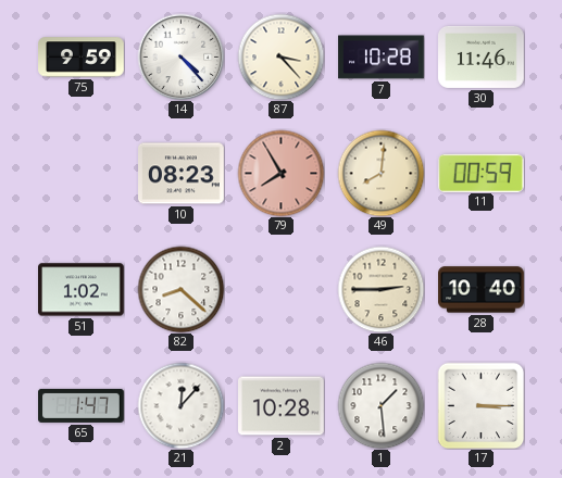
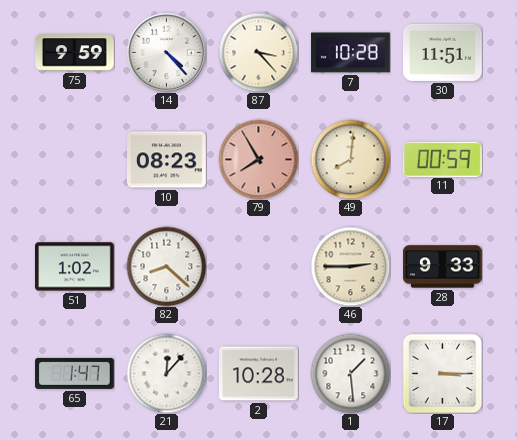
30: 11:46 -> 11:51
28: 10:40 -> 9:33
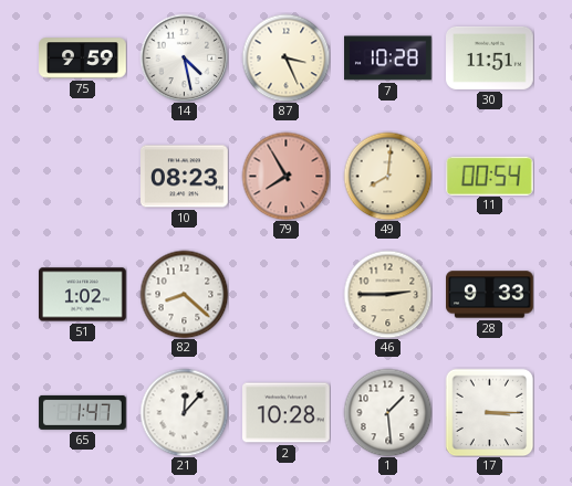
14: 4:23 -> 4:28
87: 3:23 -> 3:26
11: 00:59 -> 00:54
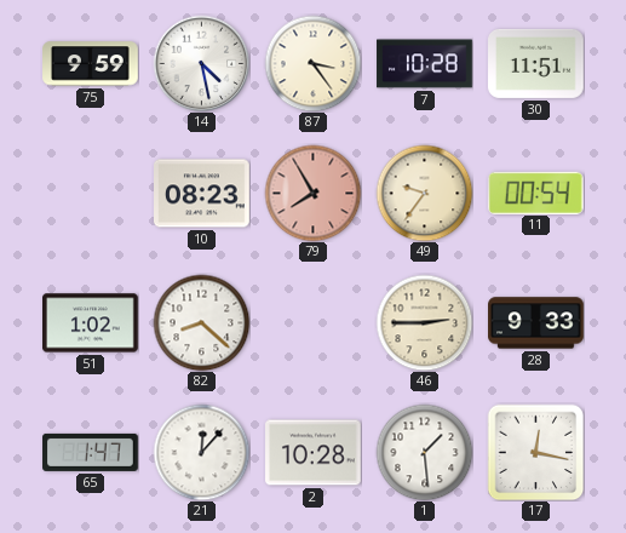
87: 3:26 -> 3:24
49: 8:01 -> 9:36
17: 3:15 -> 12:17
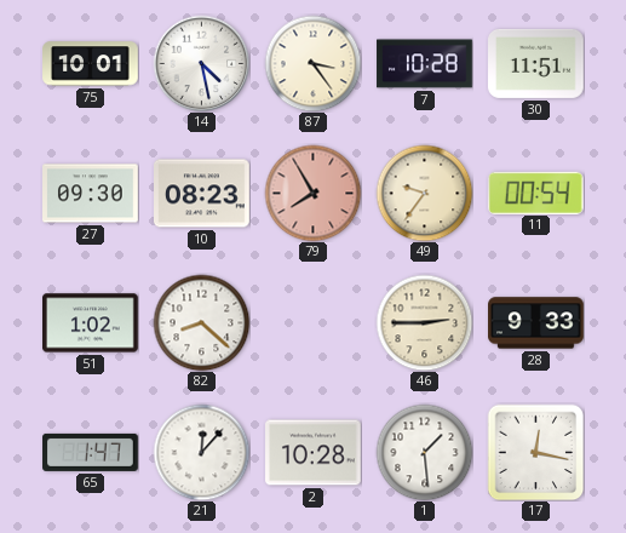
75: 9:59 -> 10:01
27: none -> 09:30
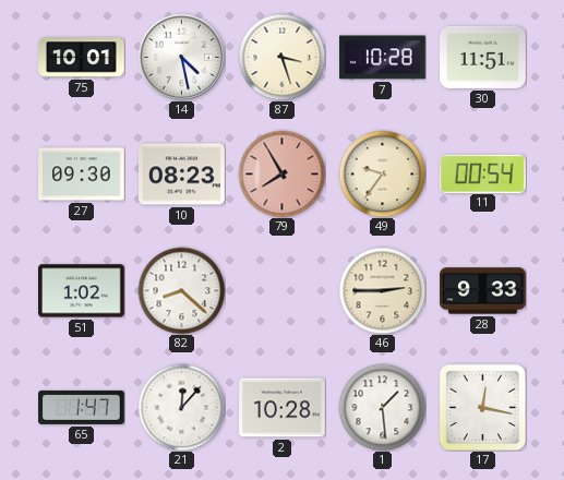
87: 3:24 -> 3:27
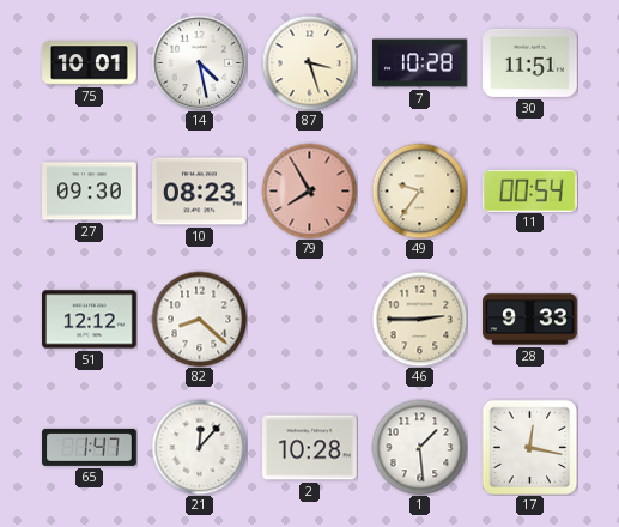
51: 1:02 -> 12:12
